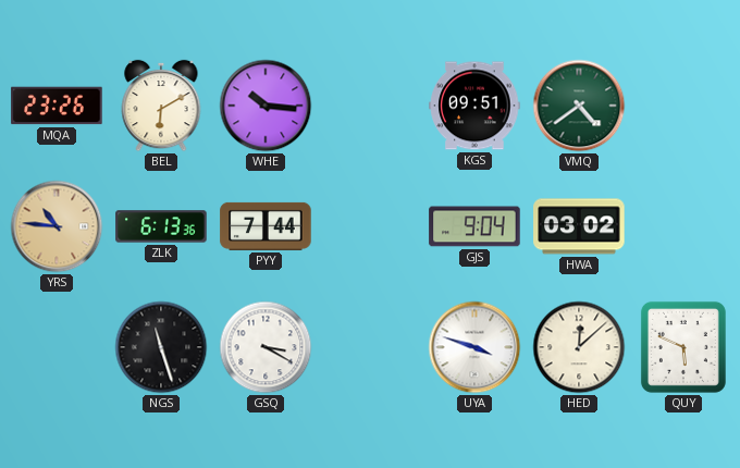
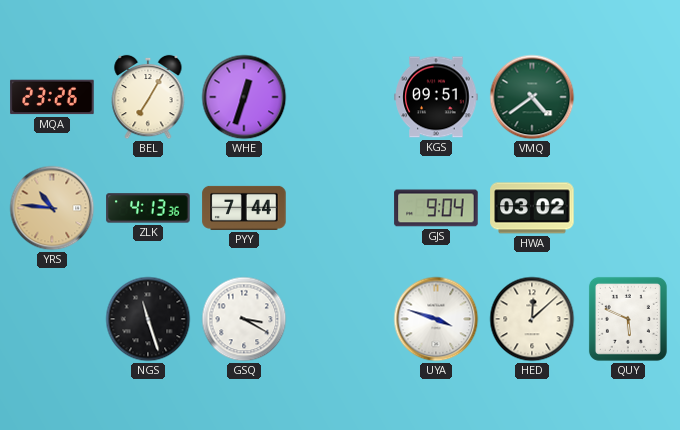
BEL: 6:10 -> 7:05
WHE: 10:16 -> 12:33
ZLK: 6:13 -> 4:13
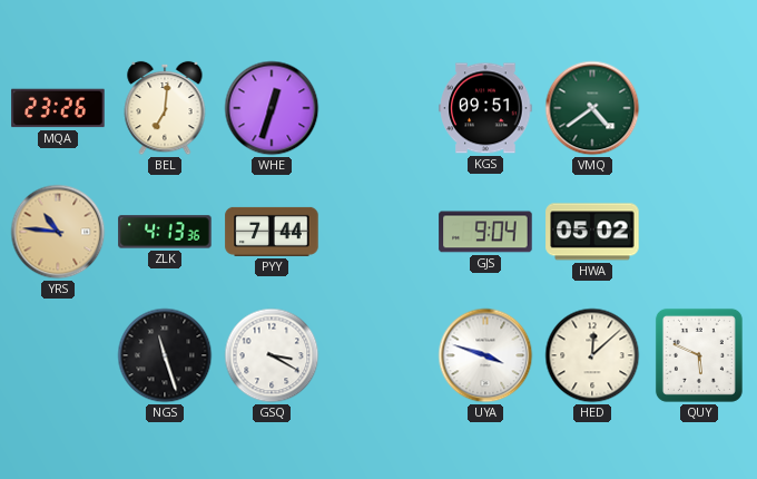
BEL: 7:05 -> 7:01
HWA: 03:02 -> 05:02
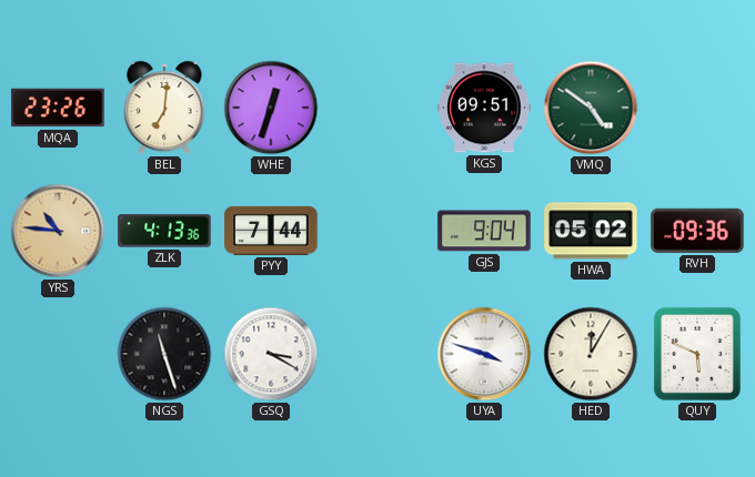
VMQ: 4:39 -> 4:51
RVH: none -> 09:36
HED: 12:08 -> 12:05
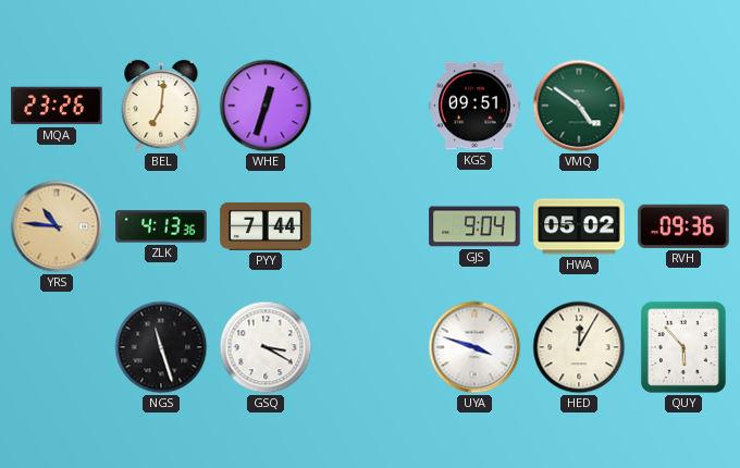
QUY: 5:49 -> 5:53
